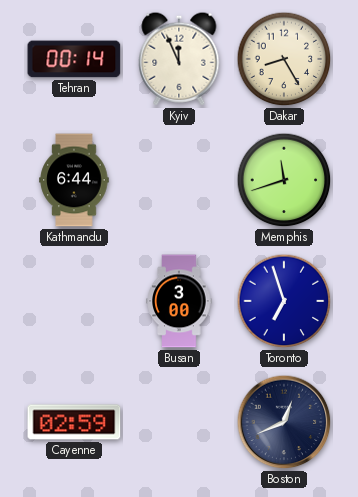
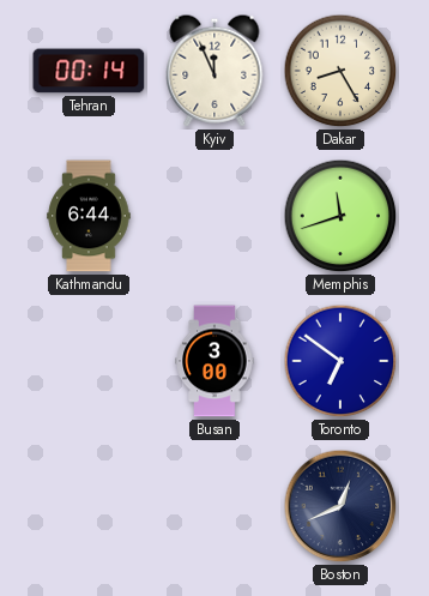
Toronto: 6:57 -> 6:51
Cayenne: 02:59 -> none
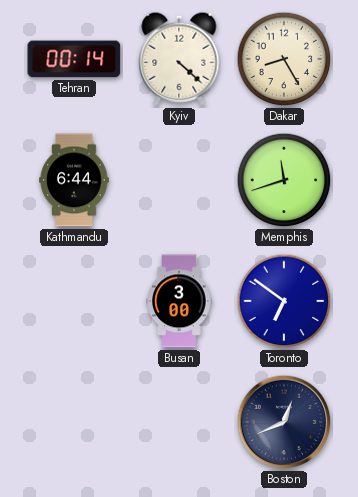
Kyiv: 11:56 -> 4:22
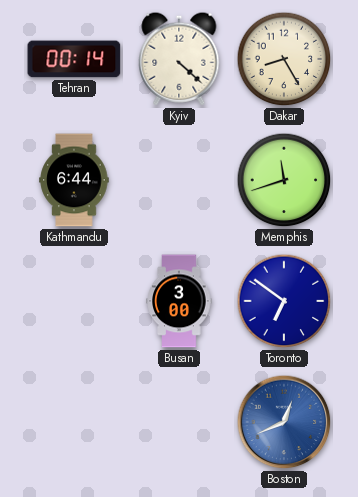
Boston dial: navy -> blue
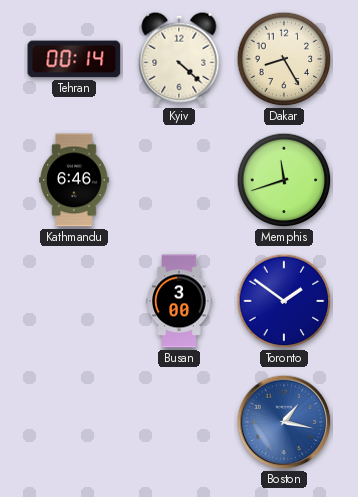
Kathmandu: 6:44 -> 6:46
Toronto: 6:51 -> 1:51
Boston: 12:41 -> 1:17
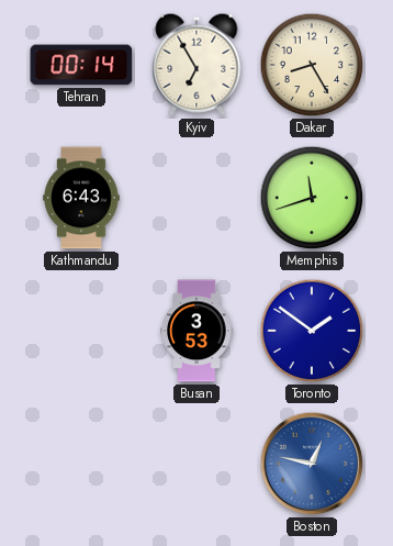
Kyiv: 4:22 -> 6:55
Kathmandu: 6:46 -> 6:43
Busan: 3:00 -> 3:53
Boston: 1:17 -> 12:47
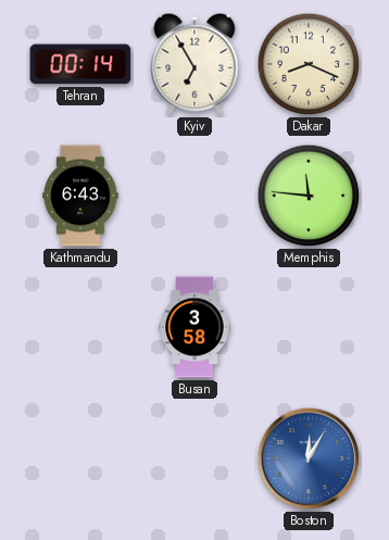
Dakar: 8:25 -> 8:19
Memphis: 11:42 -> 11:46
Busan: 3:53 -> 3:58
Toronto: 1:51 -> none
Boston: 12:47 -> 12:05
